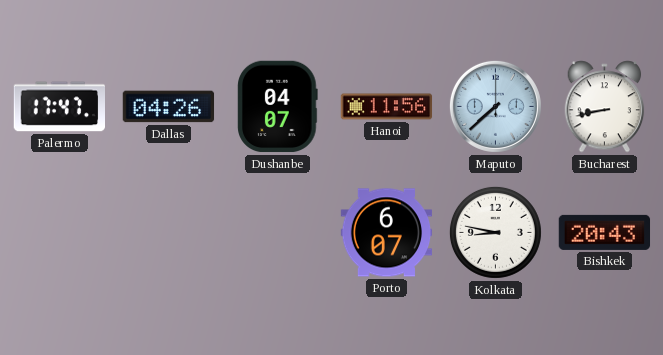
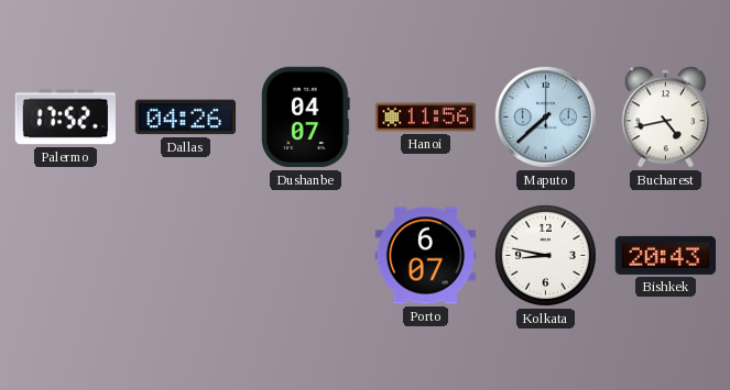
Palermo: 17:47 -> 17:52
Bucharest: 8:43 -> 4:43
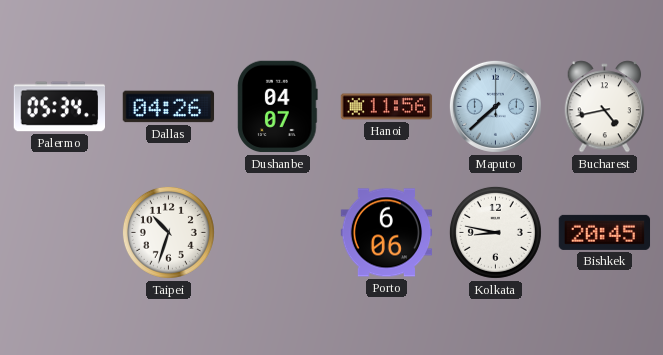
Palermo: 17:52 -> 05:34
Taipei: none -> 10:33
Porto: 6:07 -> 6:06
Bishkek: 20:43 -> 20:45
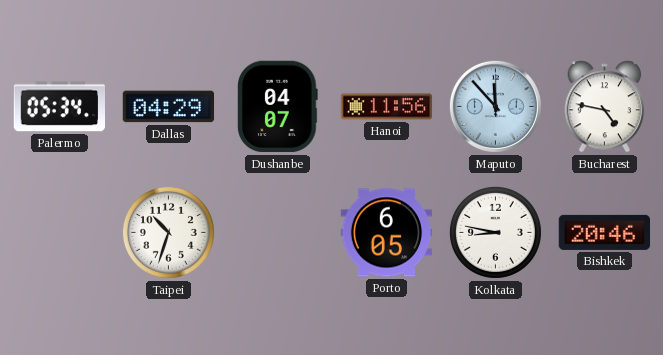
Dallas: 04:26 -> 04:29
Maputo: 7:38 -> 11:53
Bucharest: 4:43 -> 4:47
Porto: 6:06 -> 6:05
Bishkek: 20:45 -> 20:46
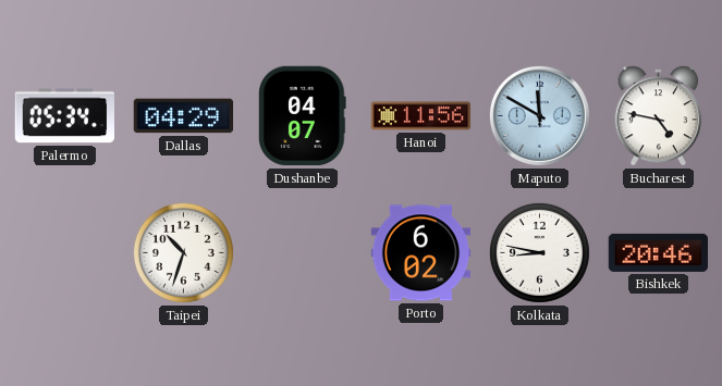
Maputo: 11:53 -> 11:50
Porto: 6:05 -> 6:02
